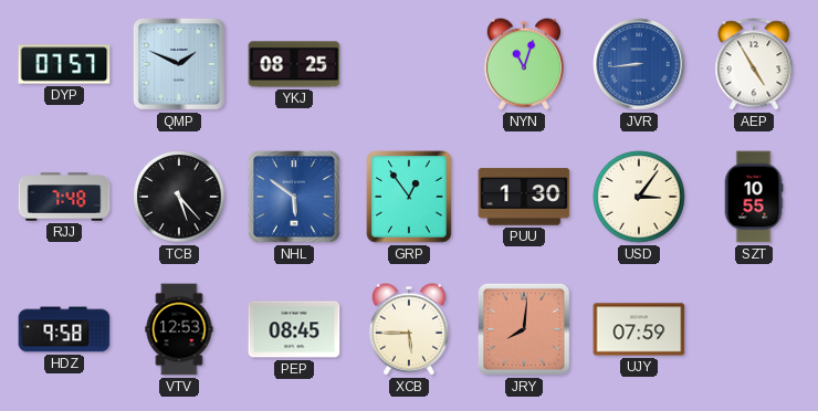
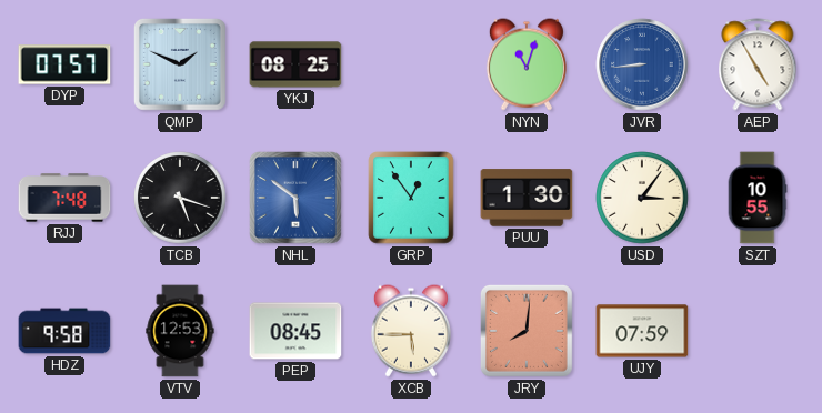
TCB: 5:23 -> 5:18
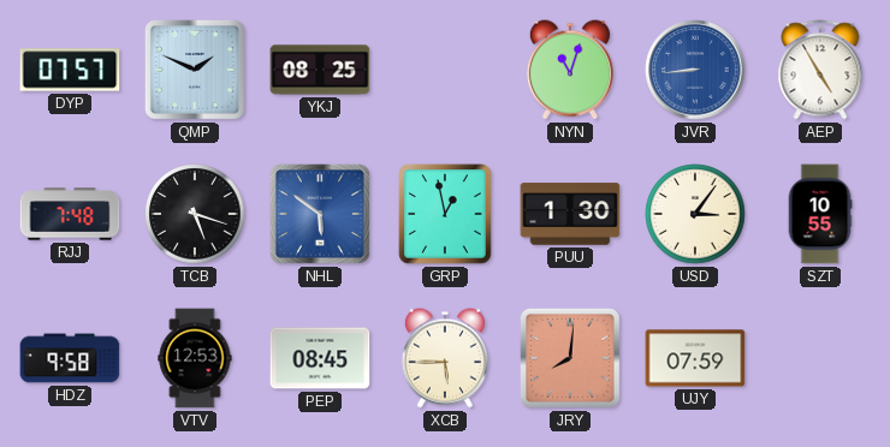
GRP: 12:54 -> 12:58
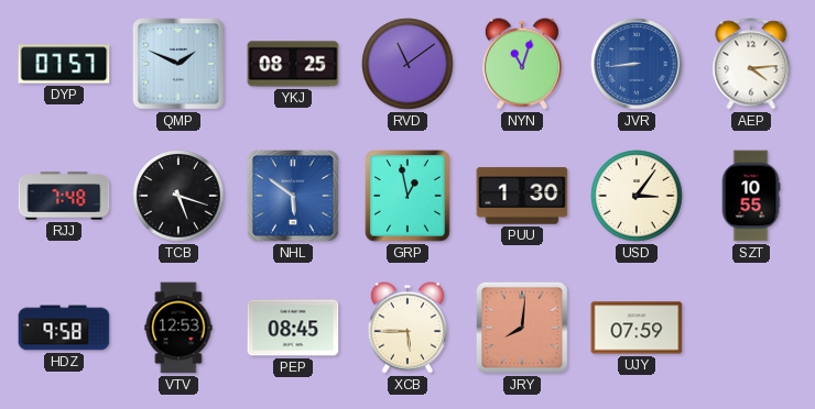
RVD: none -> 11:09
AEP: 4:55 -> 4:14
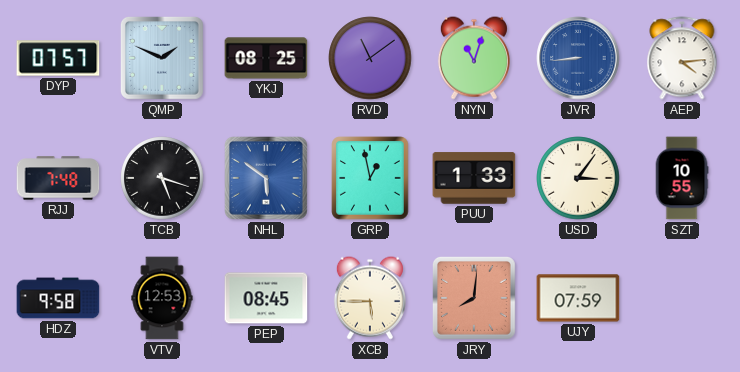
PUU: 1:30 -> 1:33
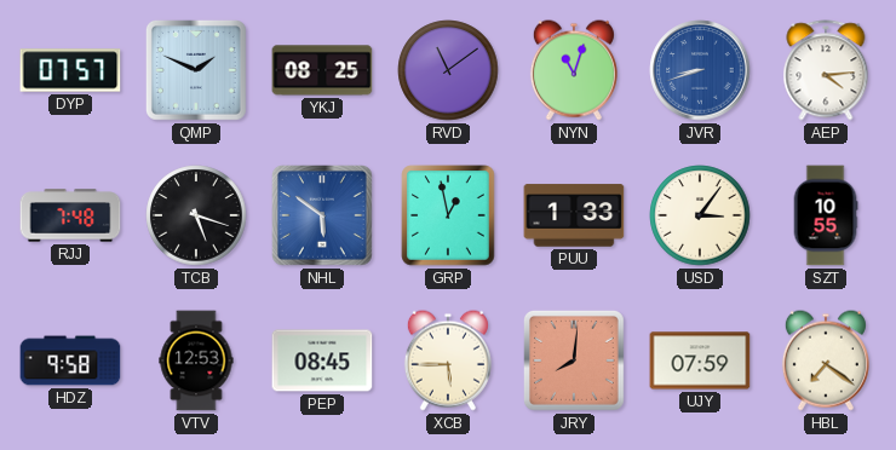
JVR: 8:44 -> 8:42
HBL: none -> 7:21
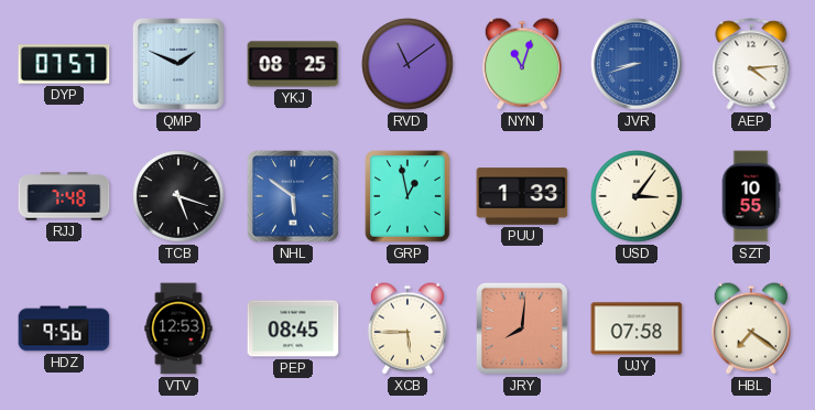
HDZ: 9:58 -> 9:56
UJY: 07:59 -> 07:58
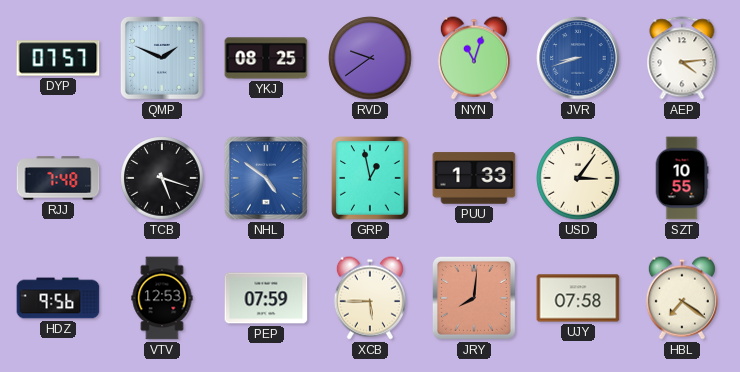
RVD: 11:09 -> 9:39
NHL: 5:51 -> 4:51
PEP: 08:45 -> 07:59
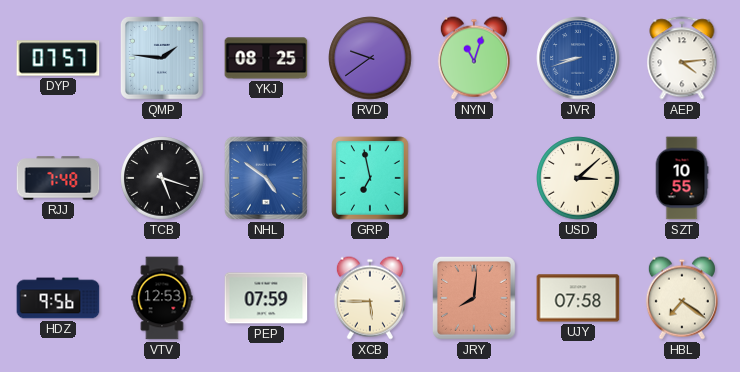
QMP: 1:49 -> 1:46
GRP: 12:58 -> 6:58
PUU: 1:33 -> none
USD: 3:06 -> 3:08
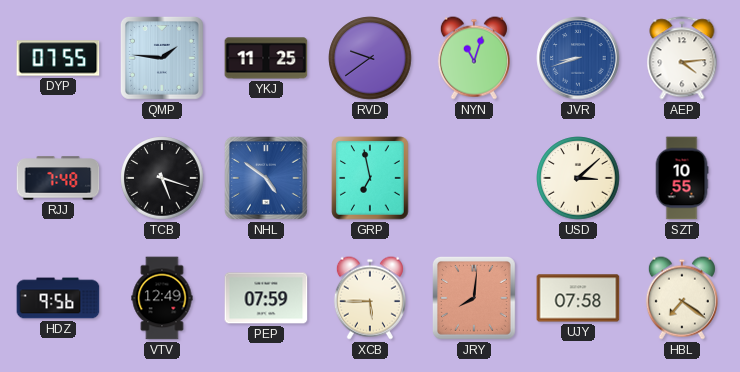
DYP: 07:57 -> 07:55
YKJ: 08:25 -> 11:25
VTV: 12:53 -> 12:49
